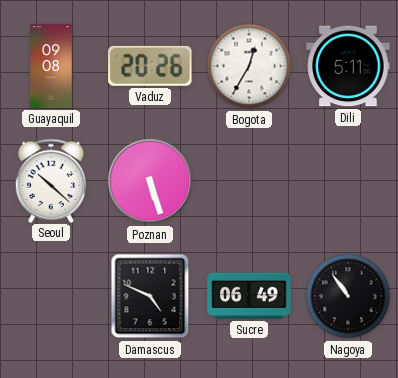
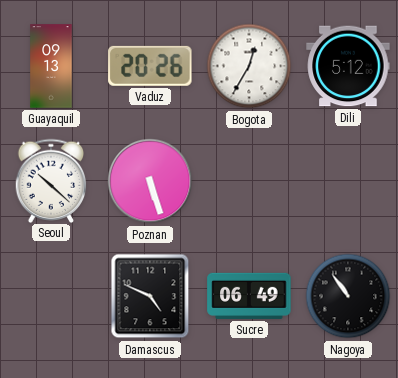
Guayaquil: 09:08 -> 09:13
Dili: 5:11 -> 5:12
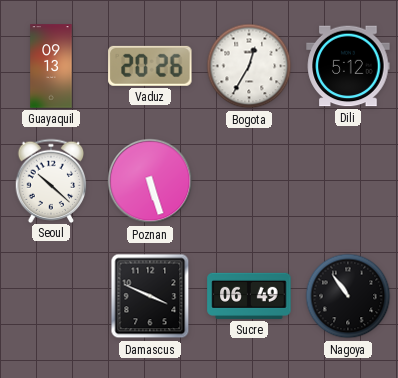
Damascus: 4:49 -> 3:49
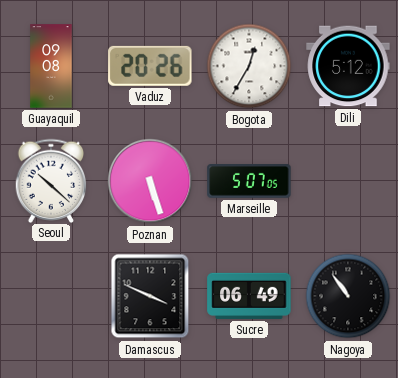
Guayaquil: 09:13 -> 09:08
Marseille: none -> 5:07
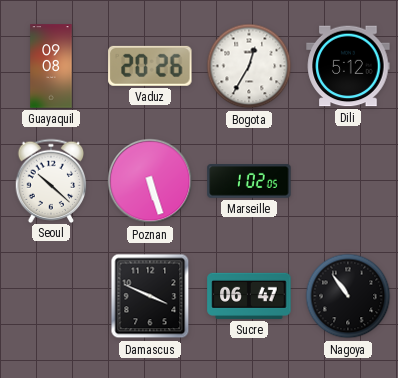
Marseille: 5:07 -> 1:02
Sucre: 06:49 -> 06:47
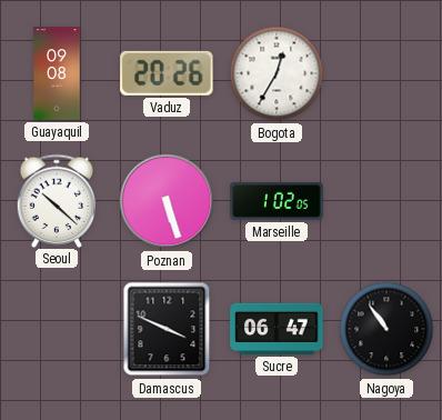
Dili: 5:12 -> none
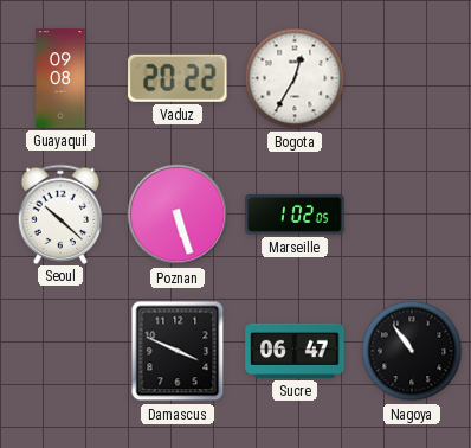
Vaduz: 20:26 -> 20:22
